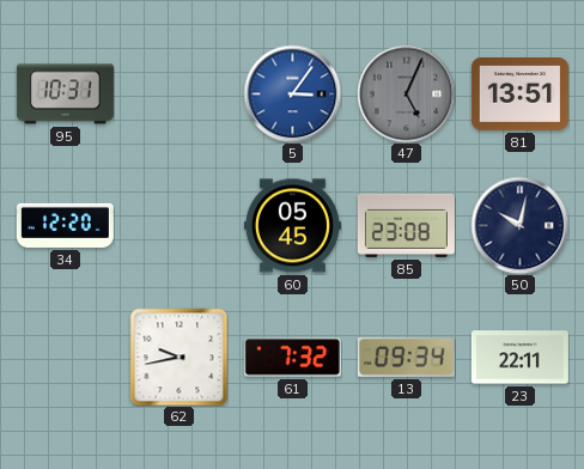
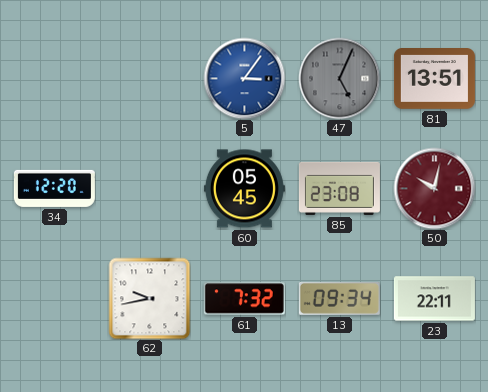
95: 10:31 -> none
50 dial: navy -> burgundy
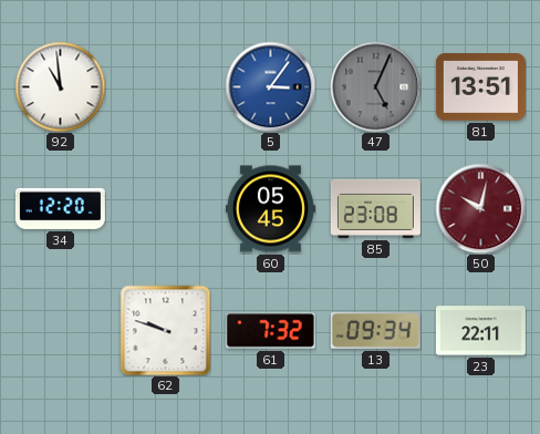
92: none -> 10:59
62: 9:43 -> 9:48
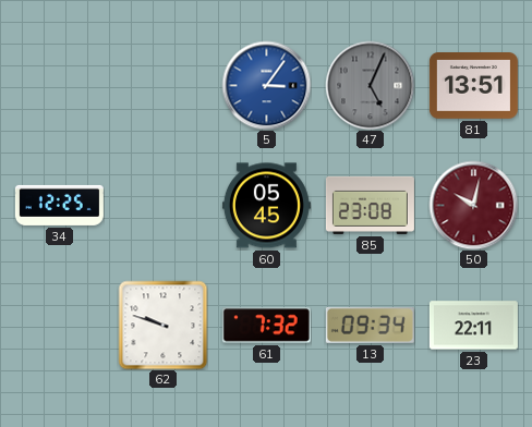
92: 10:59 -> none
34: 12:20 -> 12:25
